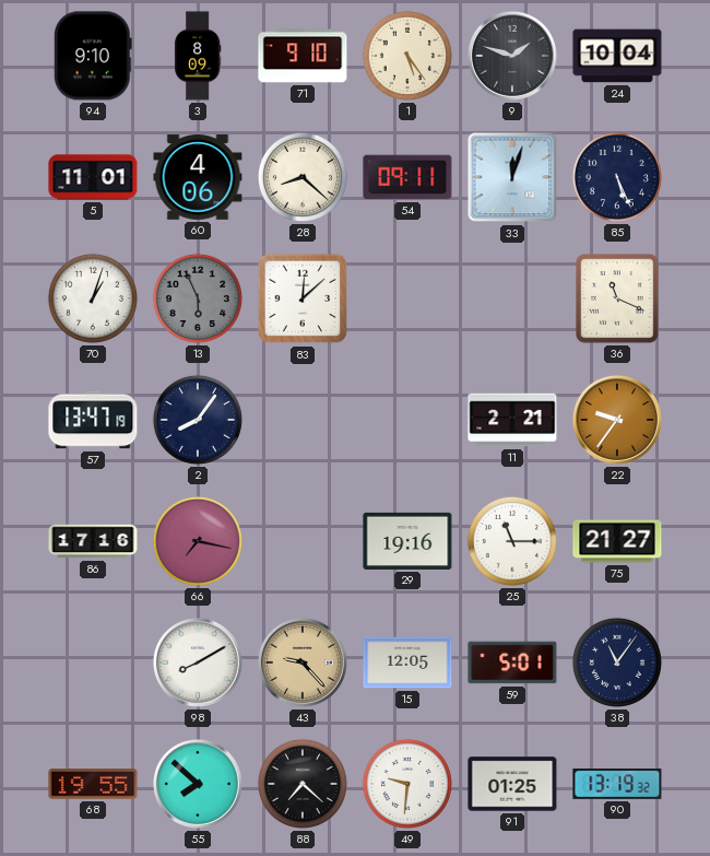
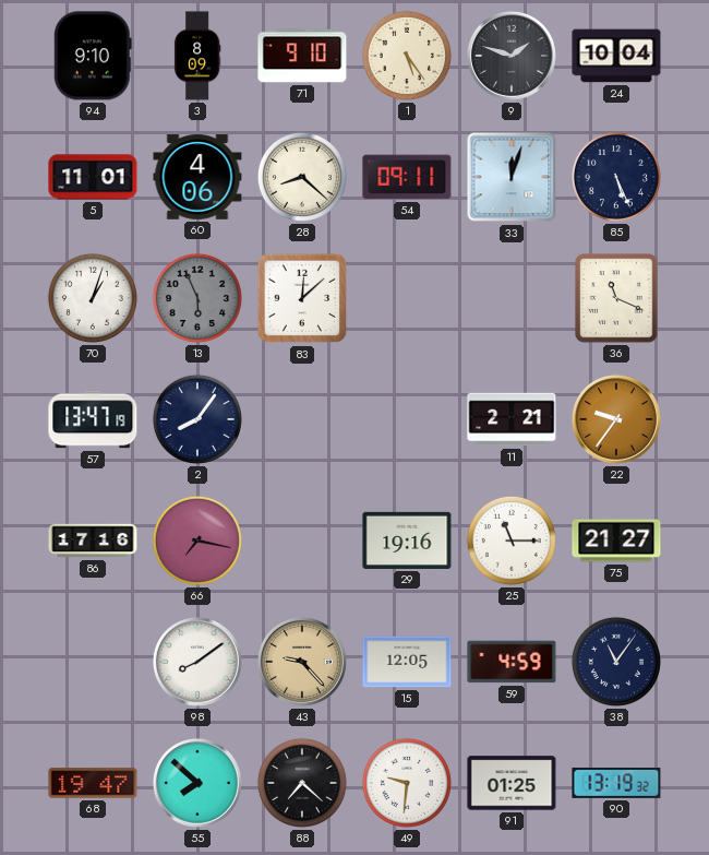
98: 8:10 -> 8:09
59: 5:01 -> 4:59
68: 19:55 -> 19:47
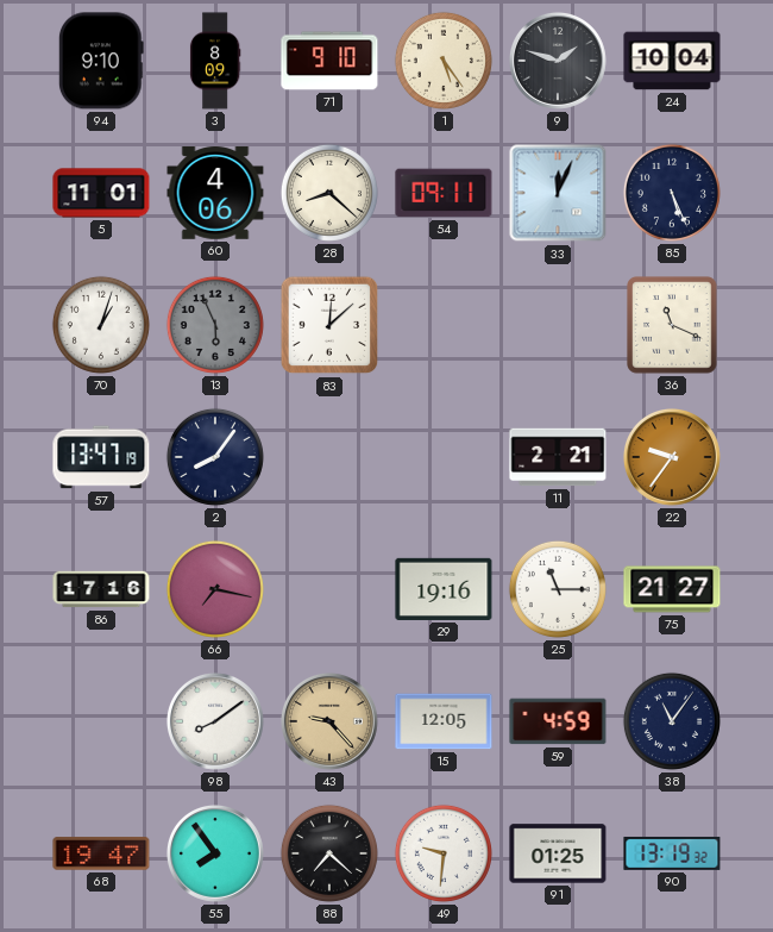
33: 12:03 -> 12:04
55: 7:52 -> 7:54
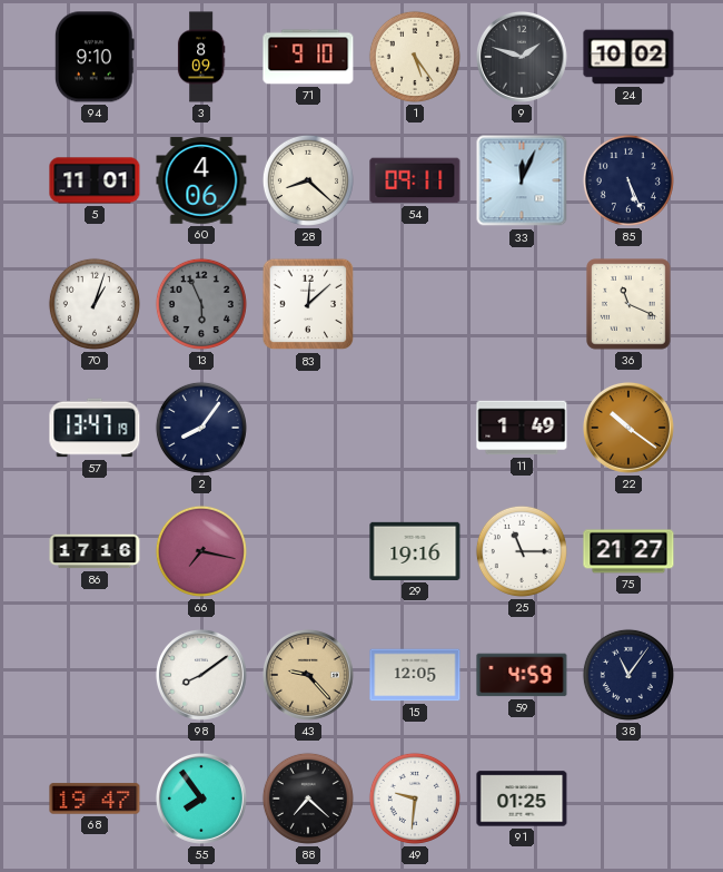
24: 10:04 -> 10:02
11: 2:21 -> 1:49
22: 9:36 -> 10:21
90: 13:19 -> none
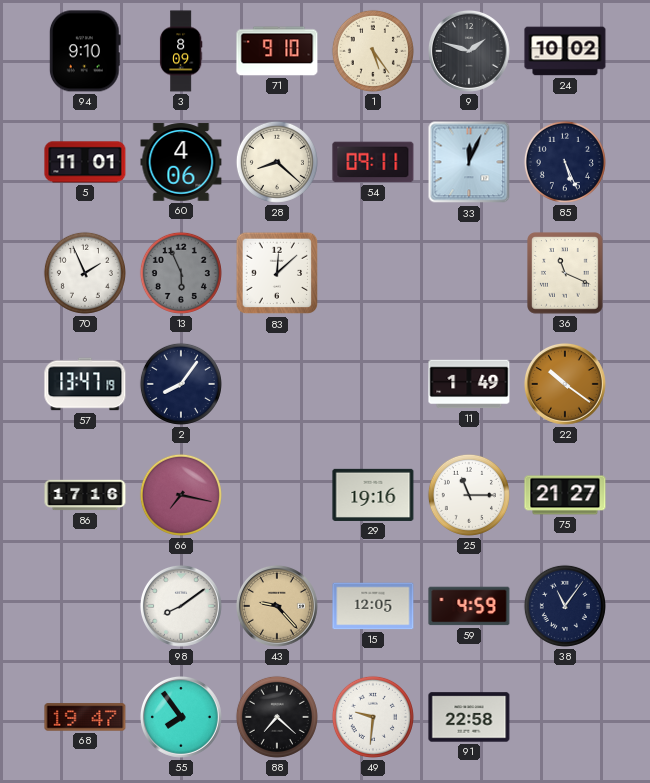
70: 1:03 -> 1:56
91: 01:25 -> 22:58
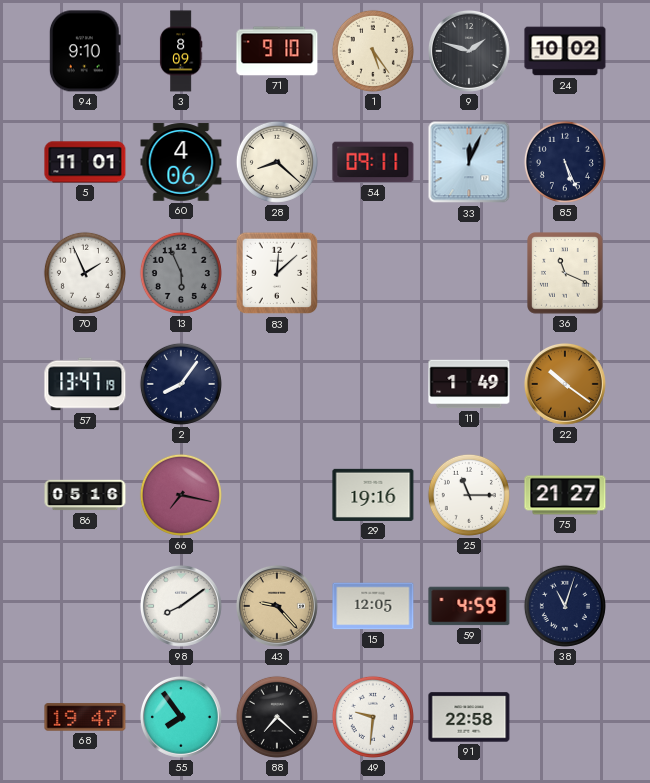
86: 17:16 -> 05:16
38: 11:06 -> 11:03
